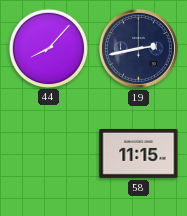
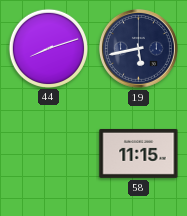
44: 8:07 -> 8:12
19: 2:43 -> 5:43
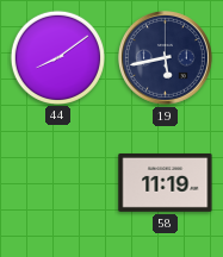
44: 8:12 -> 8:09
58: 11:15 -> 11:19
